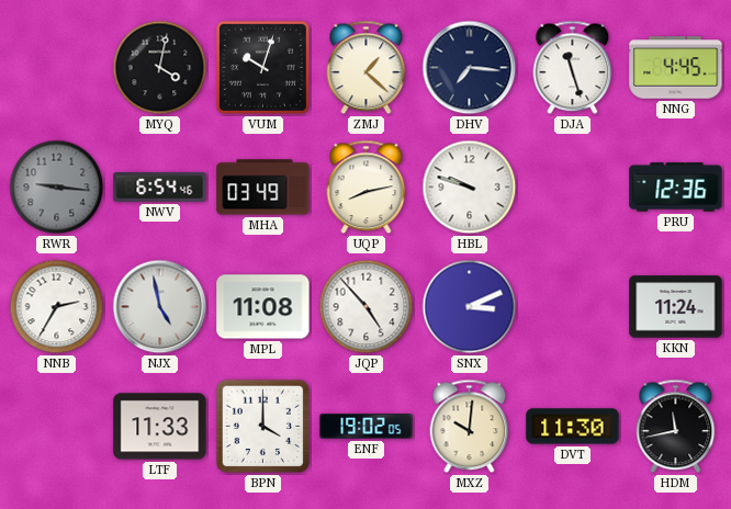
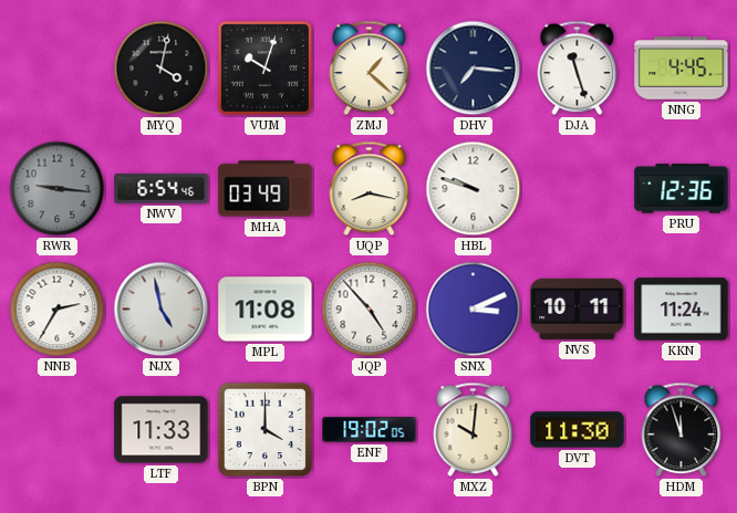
UQP: 8:13 -> 8:17
NVS: none -> 10:11
HDM: 11:43 -> 11:57
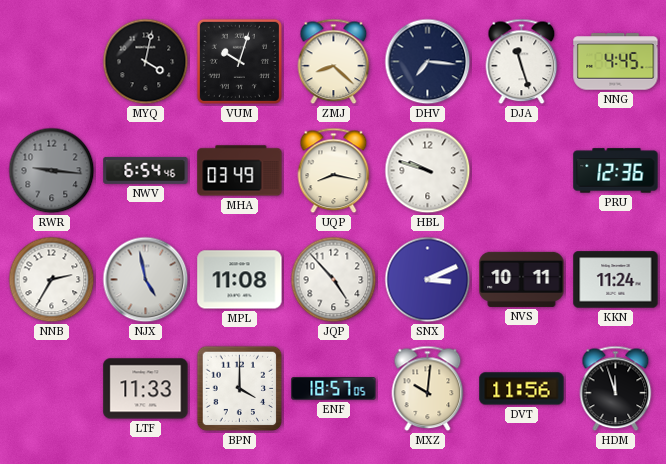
ZMJ: 1:22 -> 8:22
ENF: 19:02 -> 18:57
DVT: 11:30 -> 11:56
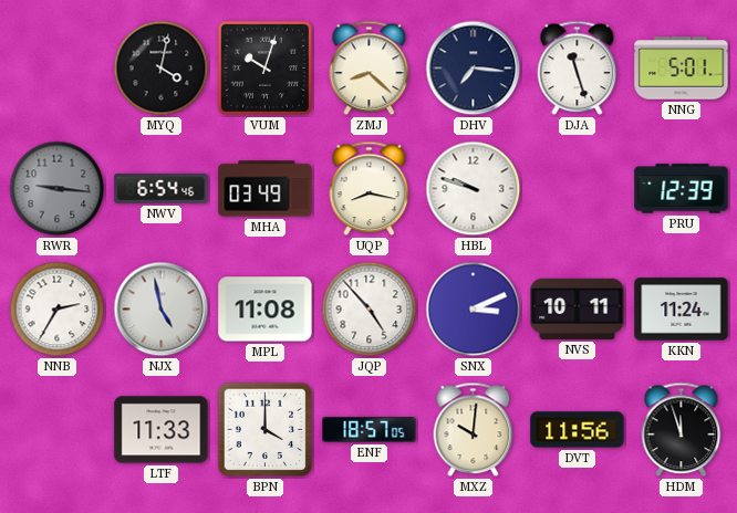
NNG: 4:45 -> 5:01
PRU: 12:36 -> 12:39
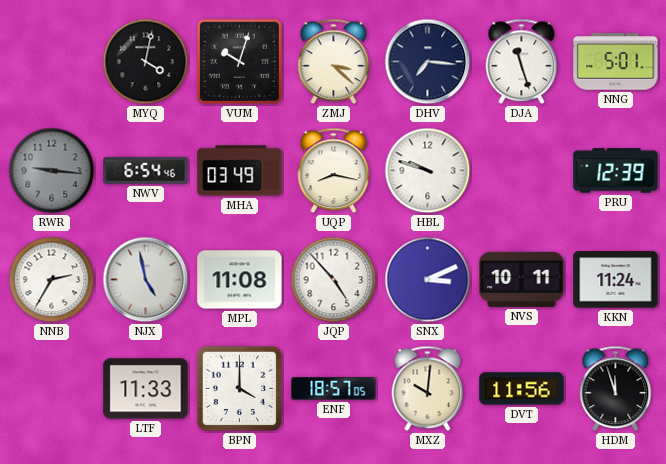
ZMJ: 8:22 -> 3:22
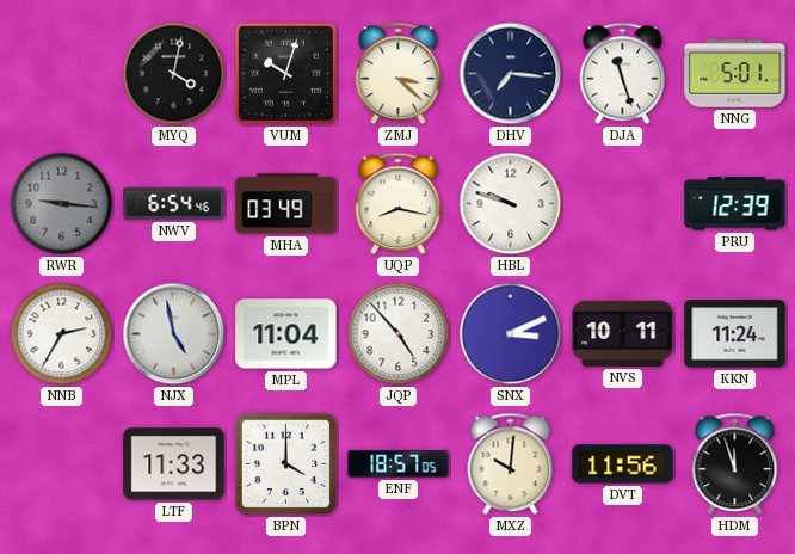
MPL: 11:08 -> 11:04
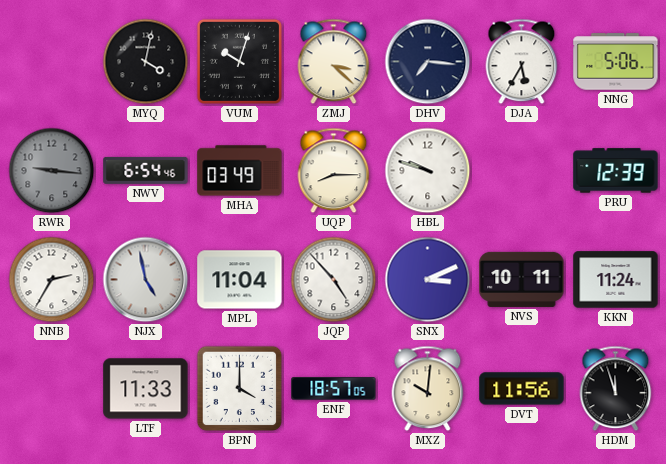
DJA: 11:27 -> 5:35
NNG: 5:01 -> 5:06
UQP: 8:17 -> 8:15
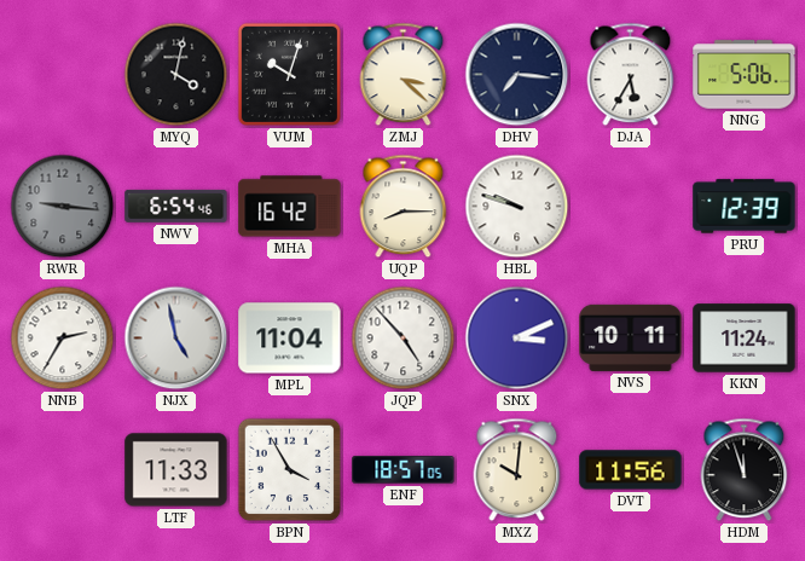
MHA: 03:49 -> 16:42
BPN: 4:00 -> 3:55
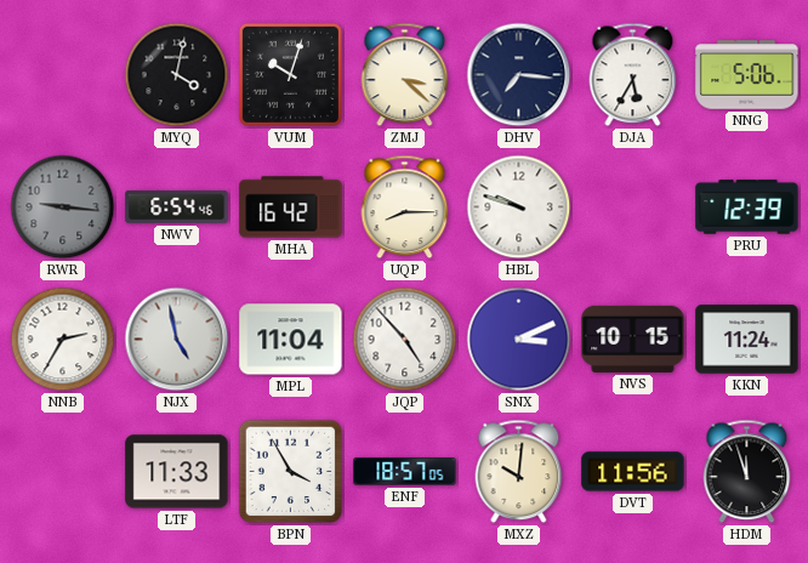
NVS: 10:11 -> 10:15
